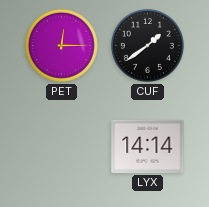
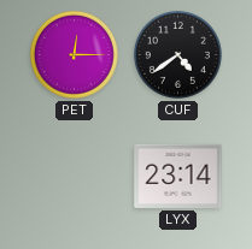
CUF: 1:39 -> 4:39
LYX: 14:14 -> 23:14
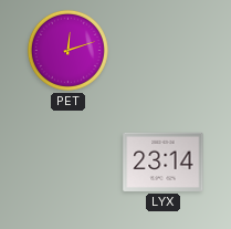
PET: 12:15 -> 12:12
CUF: 4:39 -> none
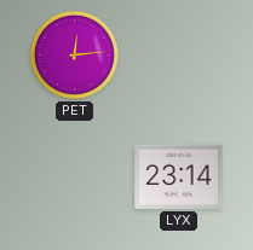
PET: 12:12 -> 12:14
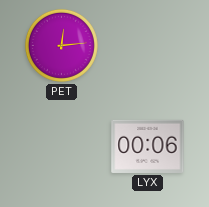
LYX: 23:14 -> 00:06
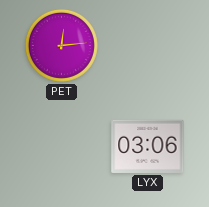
LYX: 00:06 -> 03:06
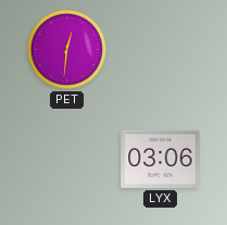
PET: 12:14 -> 12:31
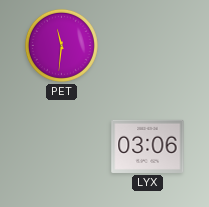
PET: 12:31 -> 11:31
